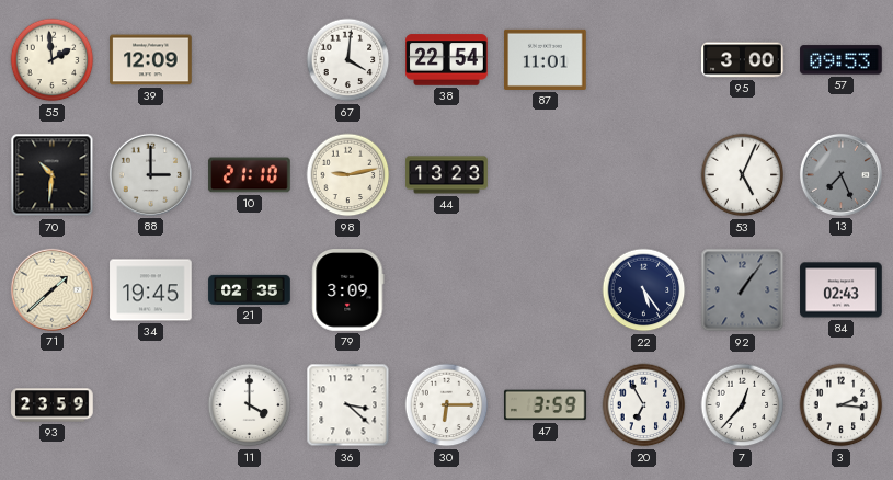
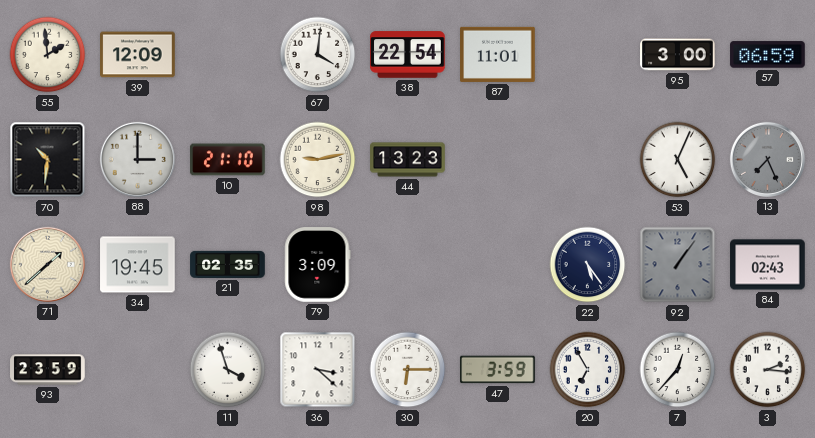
57: 09:53 -> 06:59
11: 4:00 -> 3:57
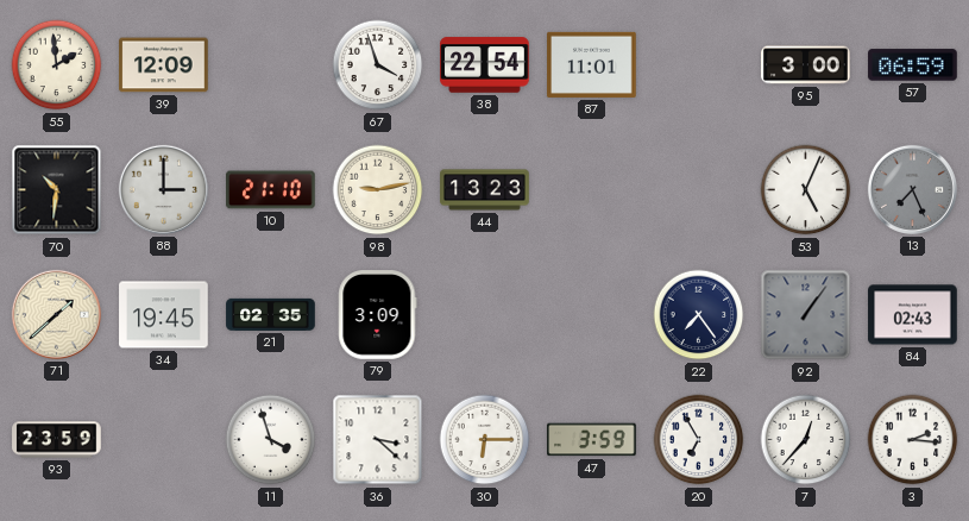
67: 4:01 -> 3:57
22: 5:24 -> 7:24
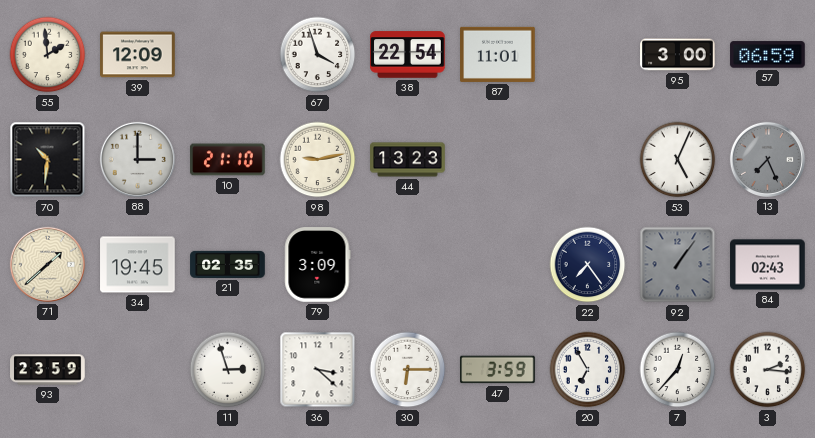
11: 3:57 -> 2:57
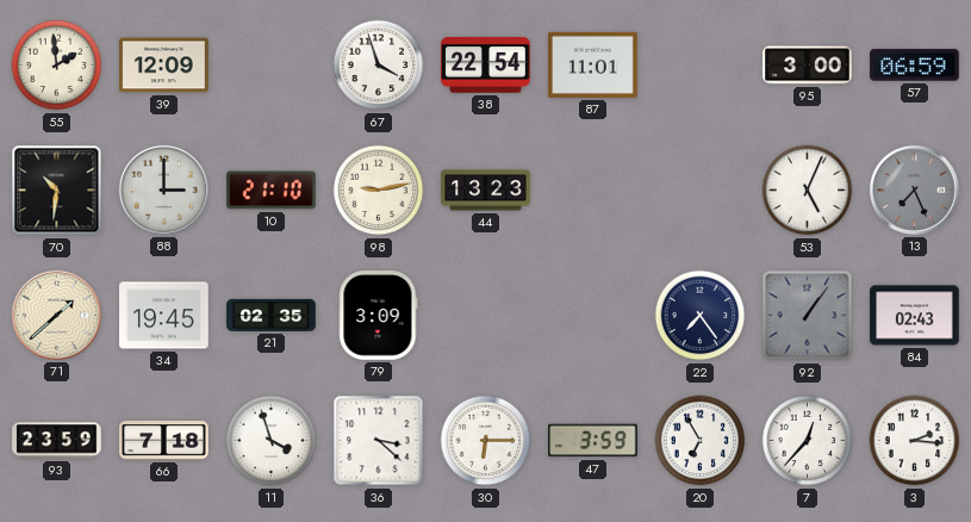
66: none -> 7:18
11: 2:57 -> 3:57
